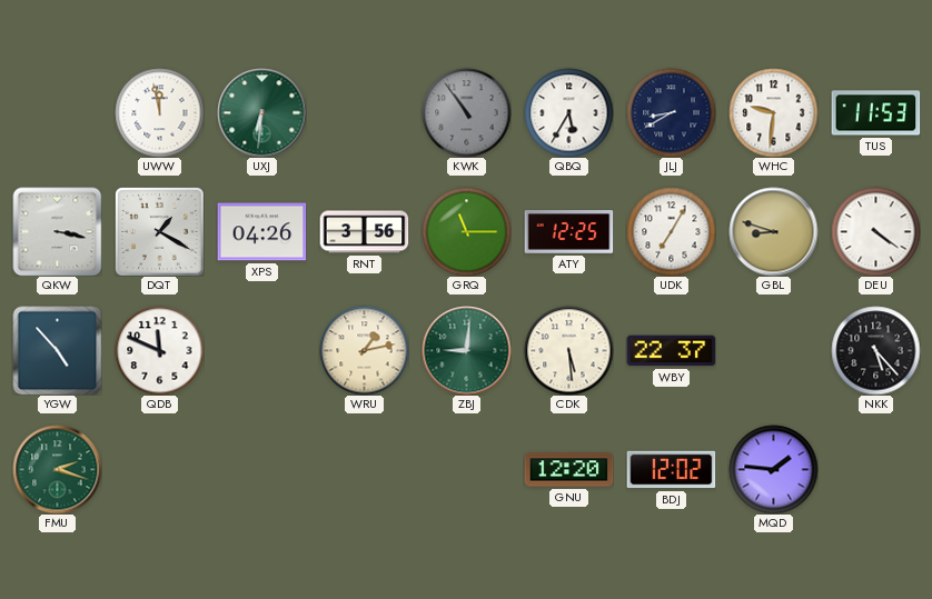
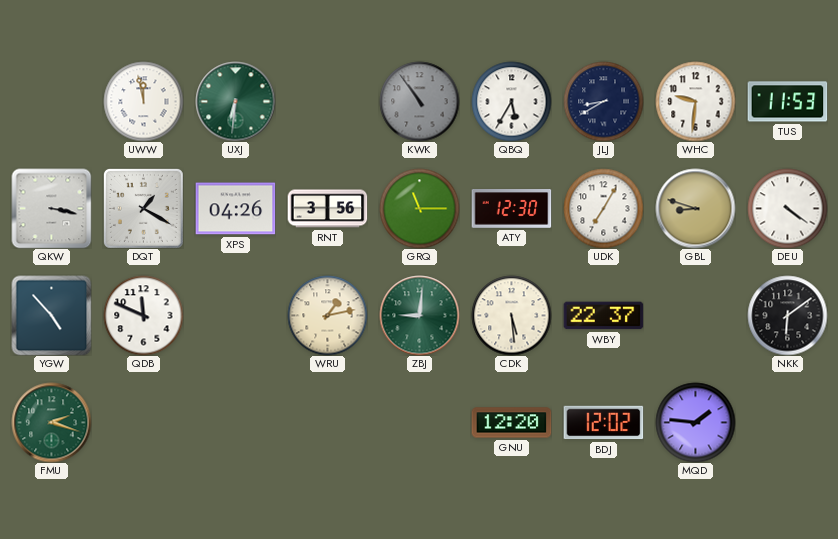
ATY: 12:25 -> 12:30
NKK: 5:23 -> 6:09
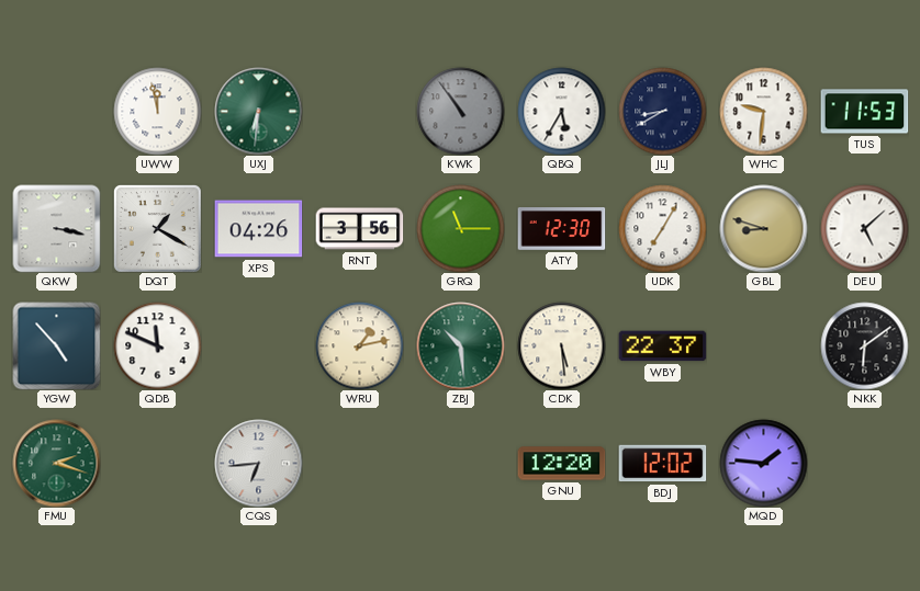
DEU: 4:21 -> 5:08
ZBJ: 9:01 -> 10:29
CQS: none -> 6:44
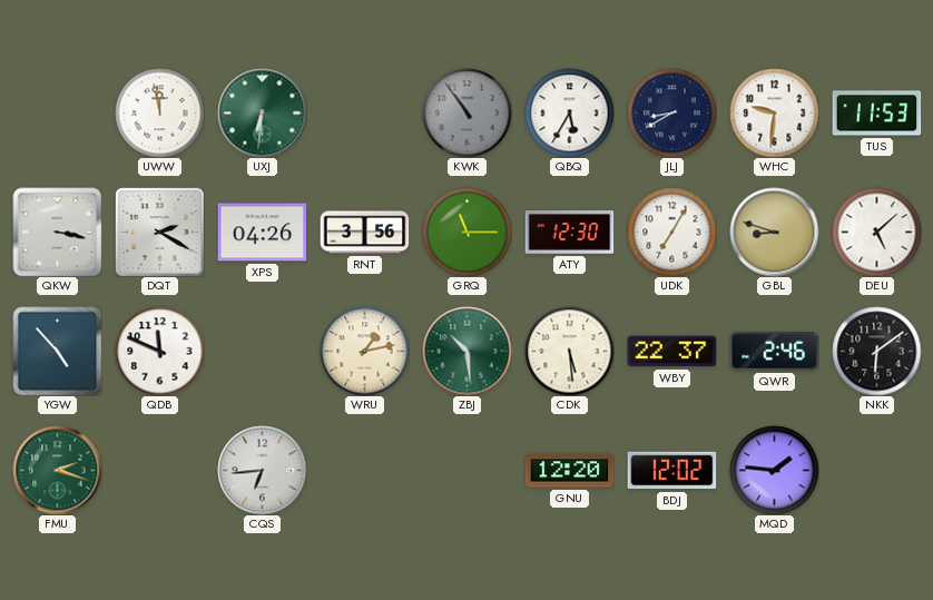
DQT: 1:20 -> 2:20
QWR: none -> 2:46
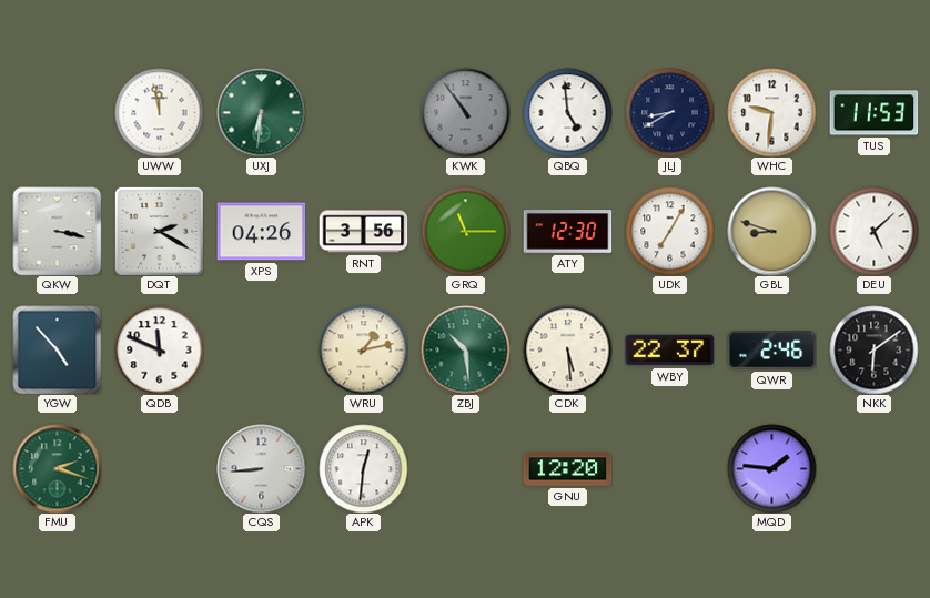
QBQ: 5:35 -> 4:59
CQS: 6:44 -> 8:44
APK: none -> 12:31
BDJ: 12:02 -> none
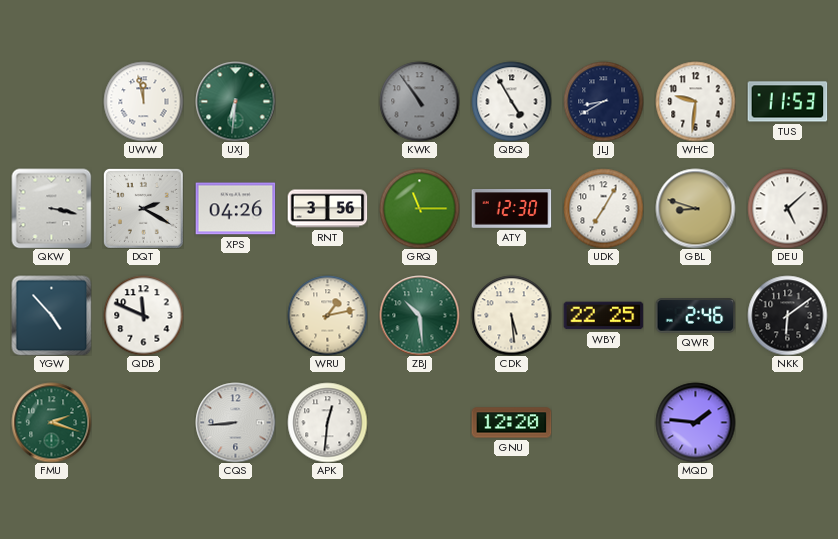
QBQ: 4:59 -> 4:55
WBY: 22:37 -> 22:25
